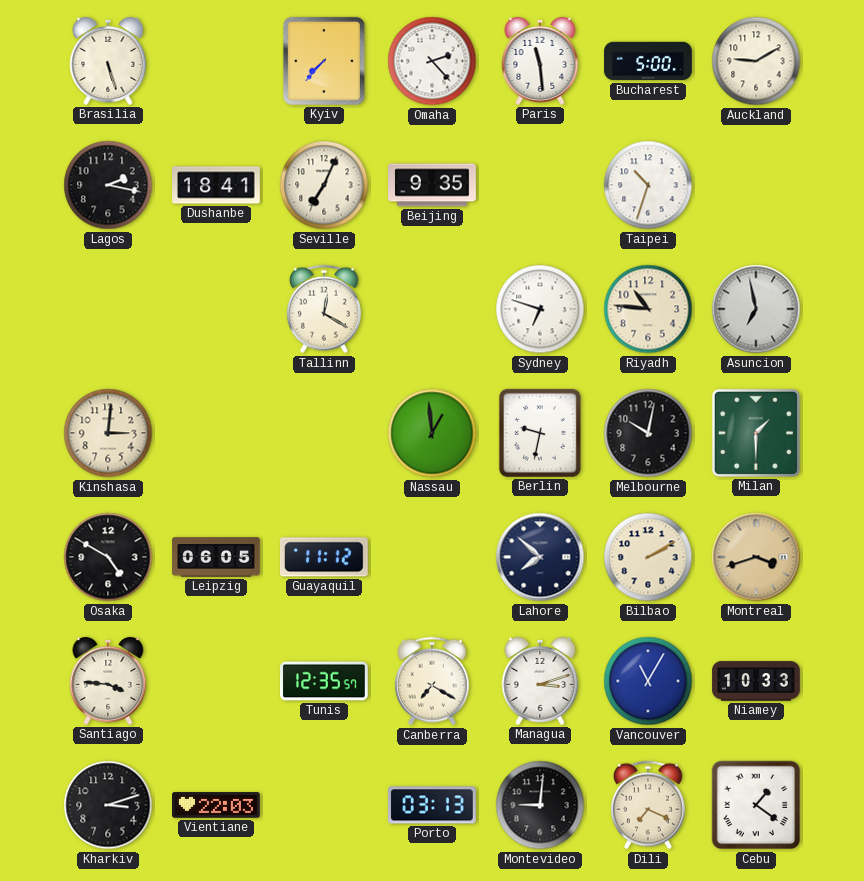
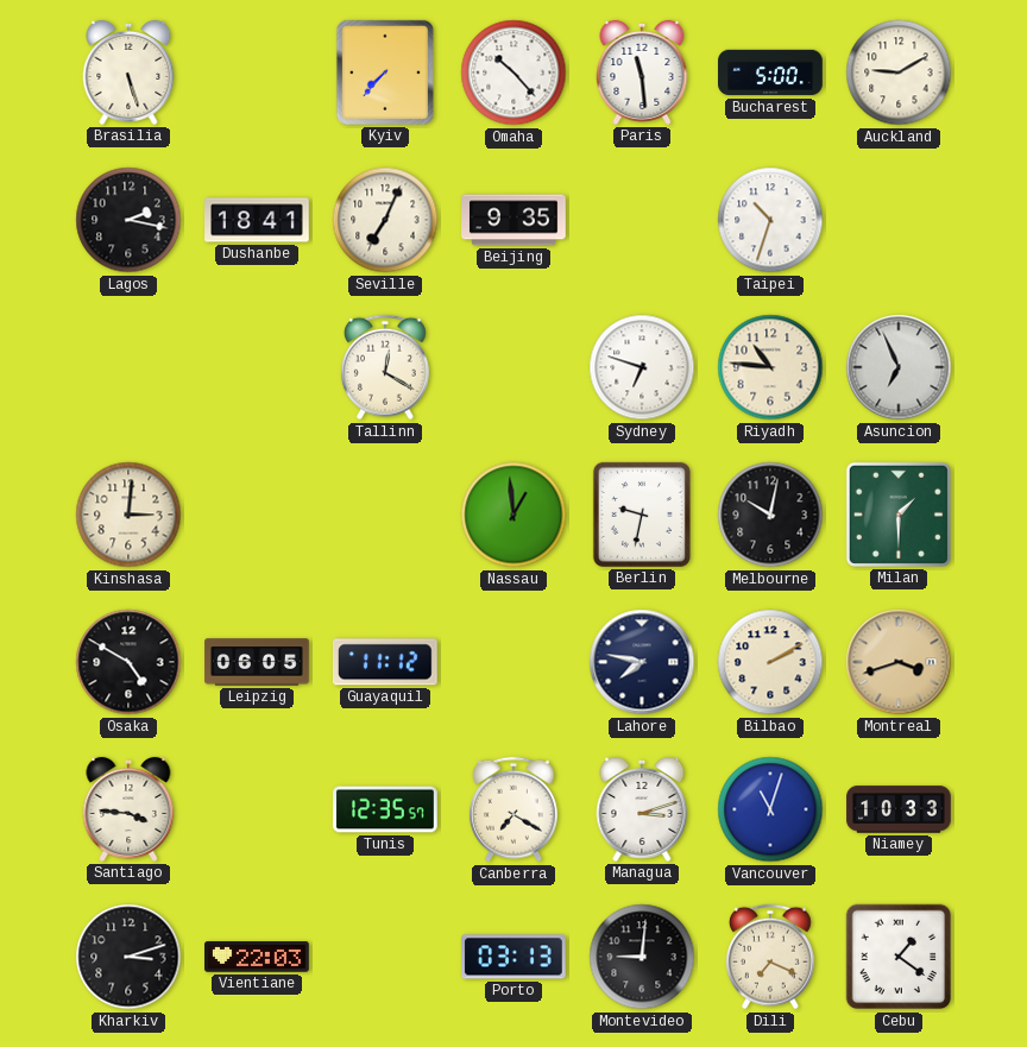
Omaha: 2:23 -> 10:23
Asuncion: 6:58 -> 6:56
Lahore: 7:52 -> 7:47
Vancouver: 11:05 -> 11:03
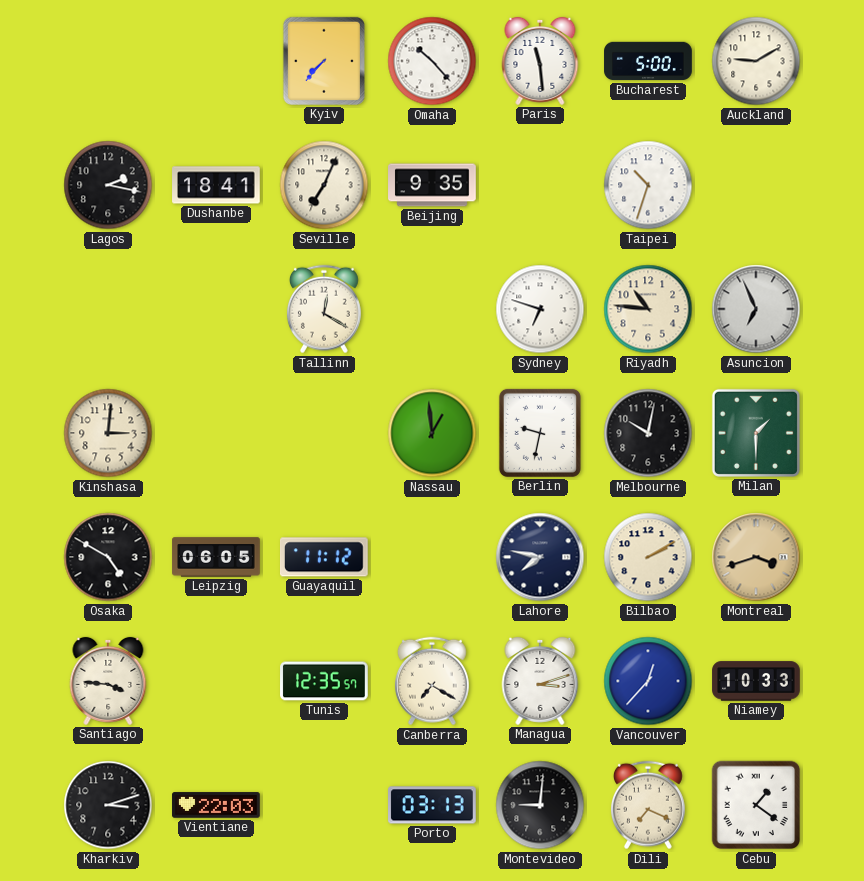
Brasilia: 5:27 -> none
Vancouver: 11:03 -> 12:37
